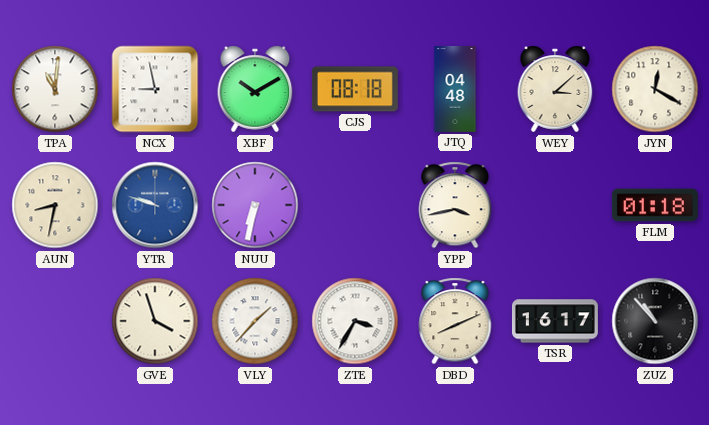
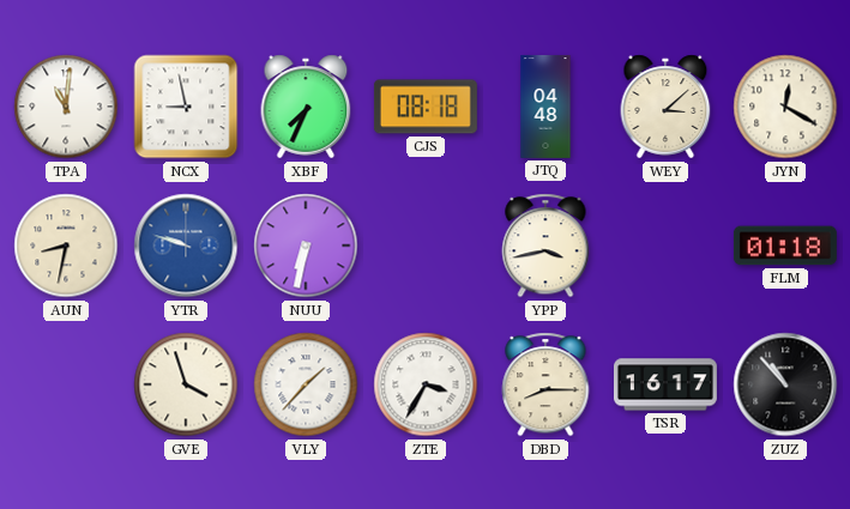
XBF: 10:10 -> 7:34
DBD: 8:11 -> 8:15
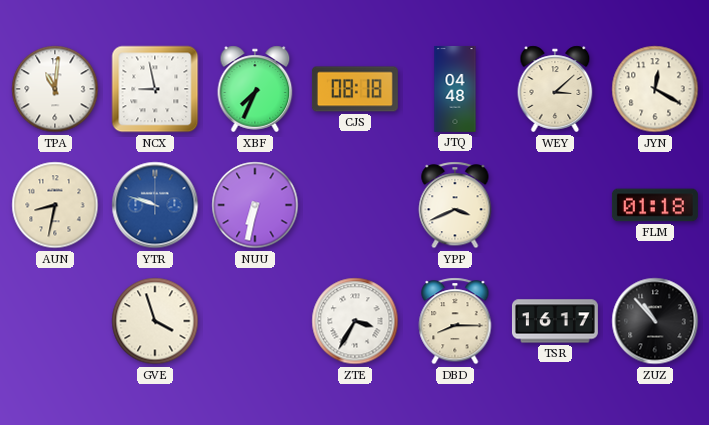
YPP: 3:43 -> 3:41
VLY: 1:37 -> none
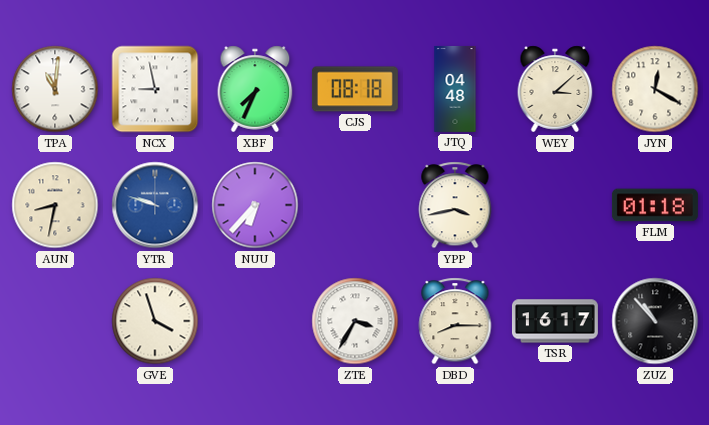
NUU: 6:32 -> 6:37
YPP: 3:41 -> 3:43
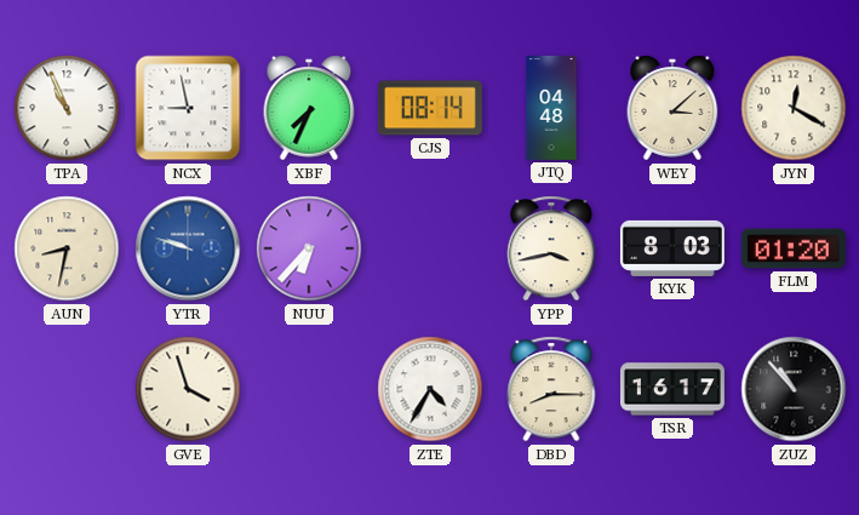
TPA: 11:01 -> 10:56
CJS: 08:18 -> 08:14
KYK: none -> 8:03
FLM: 01:18 -> 01:20
ZTE: 3:35 -> 4:35
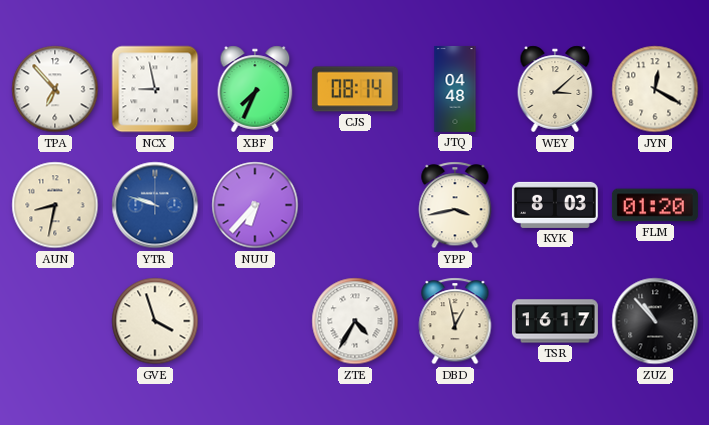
TPA: 10:56 -> 6:53
DBD: 8:15 -> 12:58
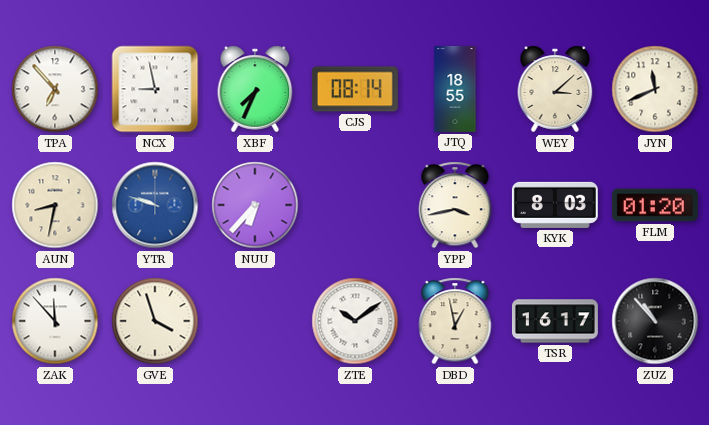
JTQ: 04:48 -> 18:55
JYN: 12:20 -> 11:41
ZAK: none -> 11:53
ZTE: 4:35 -> 10:09
